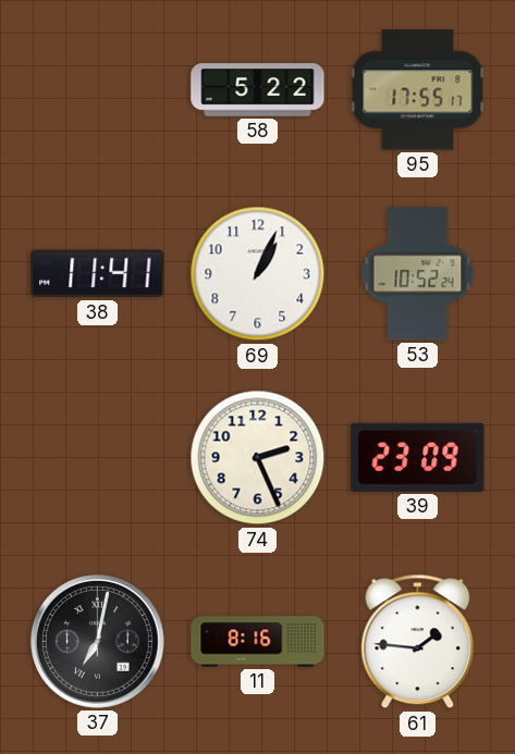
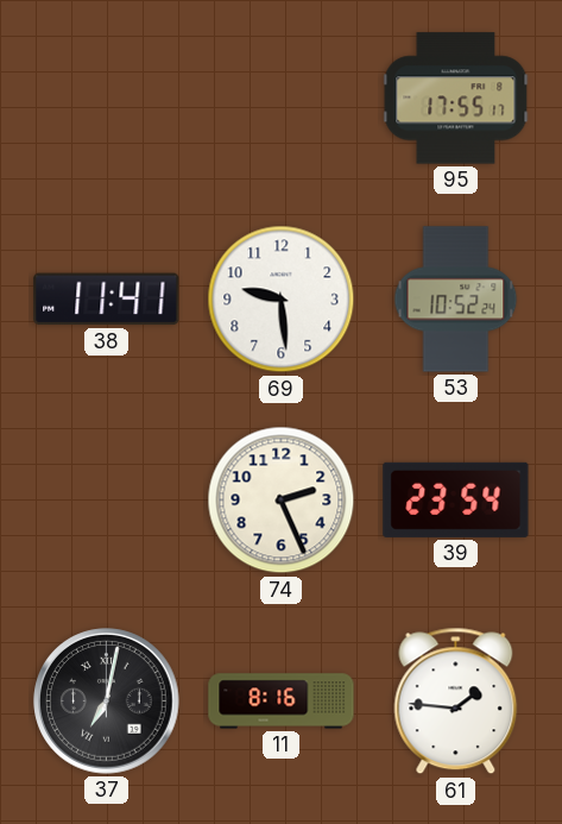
58: 5:22 -> none
69: 1:04 -> 9:29
39: 23:09 -> 23:54
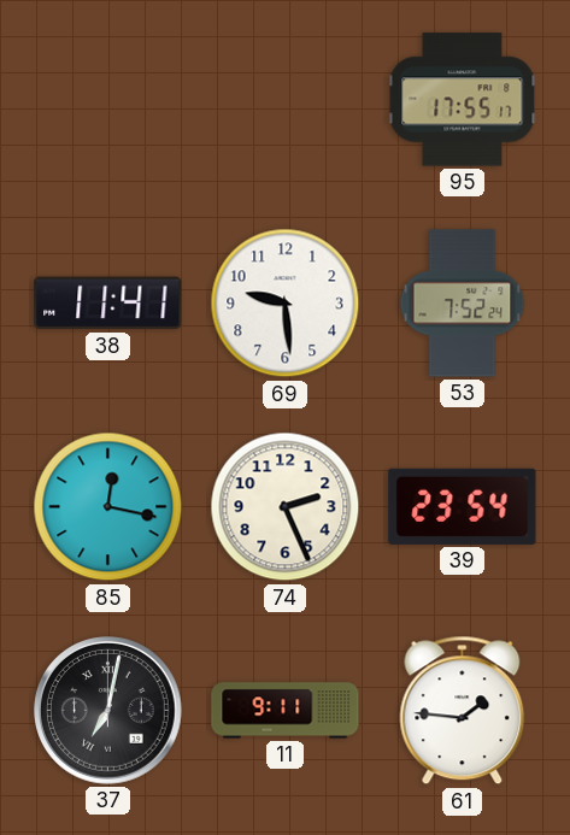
53: 10:52 -> 7:52
85: none -> 12:17
11: 8:16 -> 9:11
